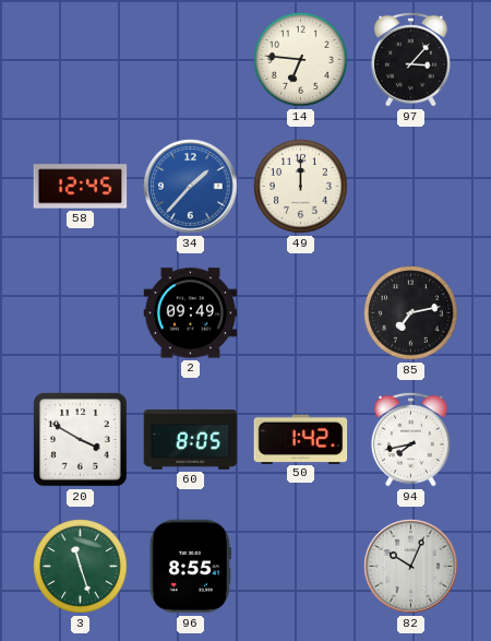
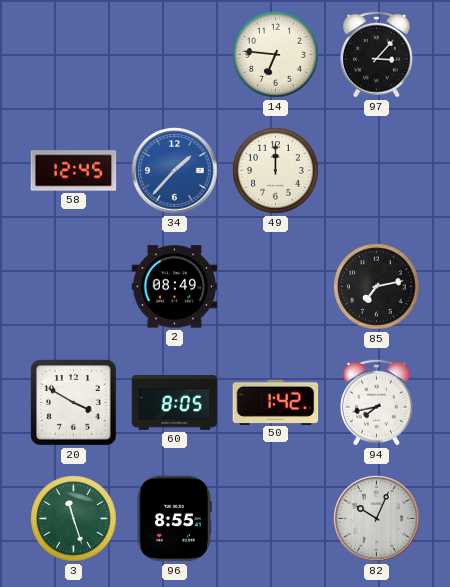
2: 09:49 -> 08:49
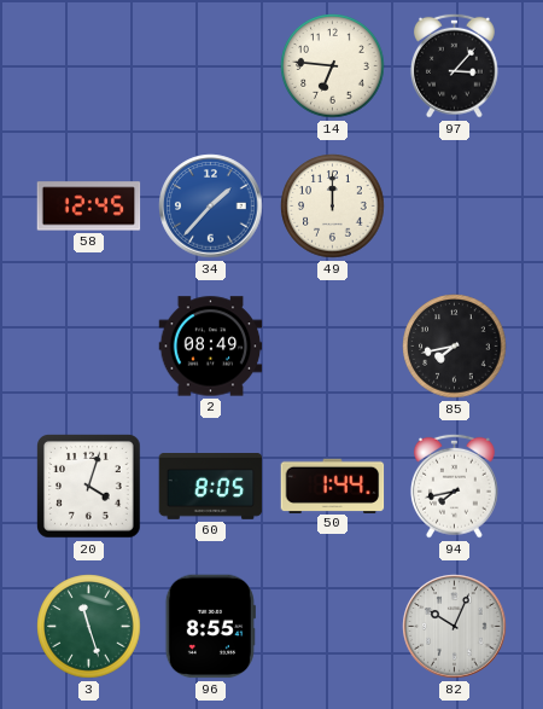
85: 7:13 -> 7:43
20: 3:50 -> 4:03
50: 1:42 -> 1:44
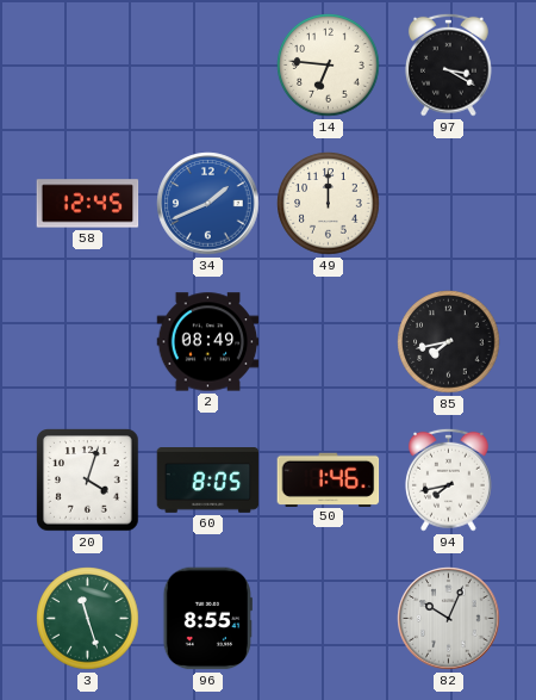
97: 3:07 -> 3:20
34: 1:37 -> 1:41
50: 1:44 -> 1:46
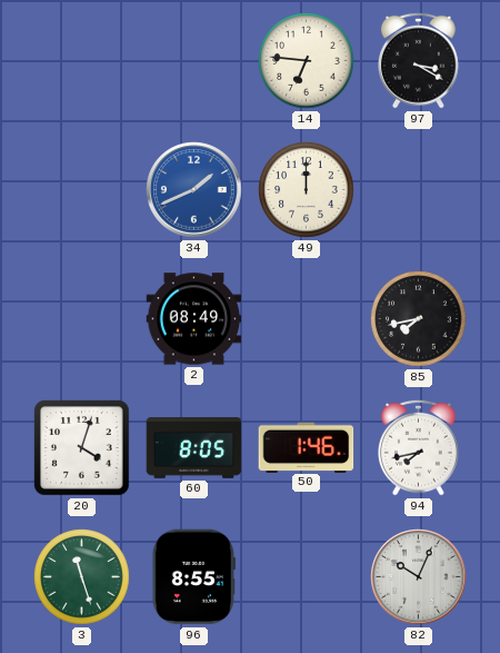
58: 12:45 -> none
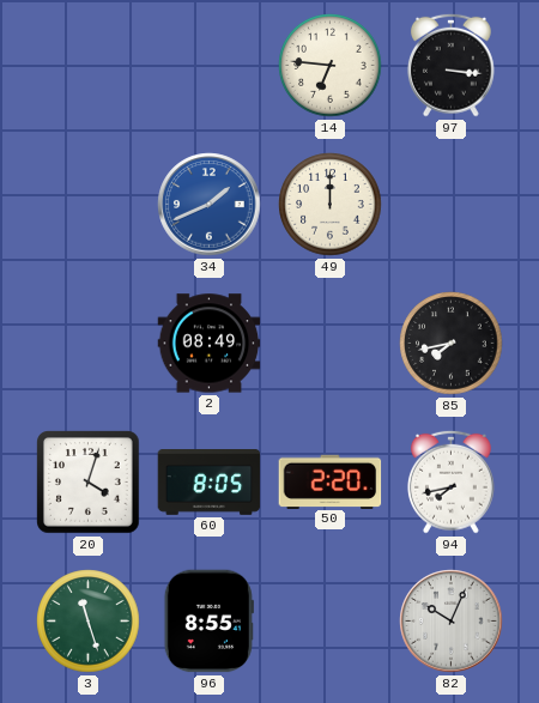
97: 3:20 -> 3:16
50: 1:46 -> 2:20
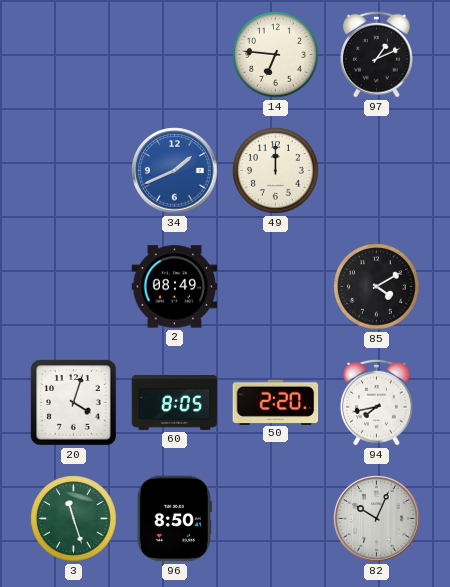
97: 3:16 -> 1:11
85: 7:43 -> 4:10
96: 8:55 -> 8:50
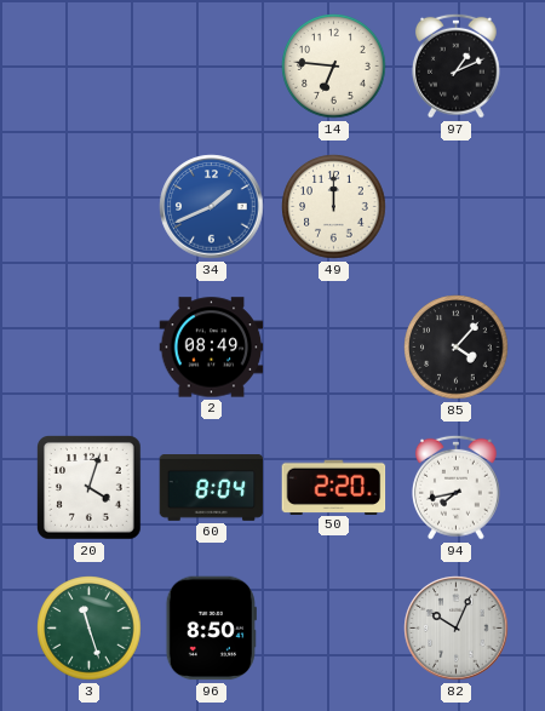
85: 4:10 -> 4:07
60: 8:05 -> 8:04
